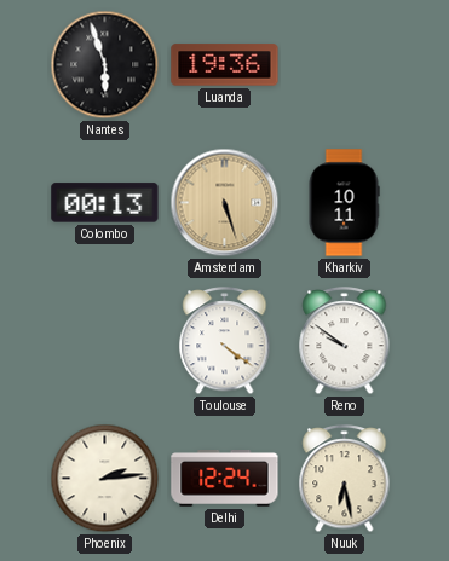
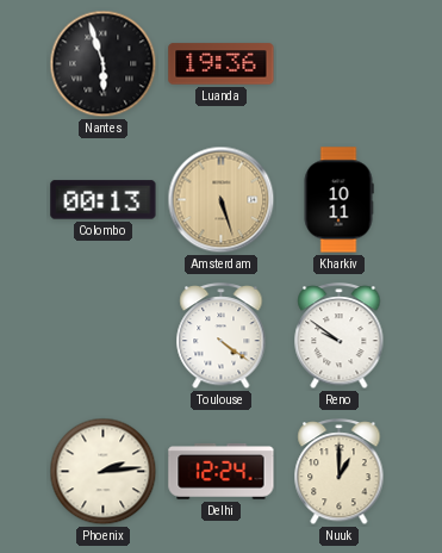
Nuuk: 6:28 -> 1:00
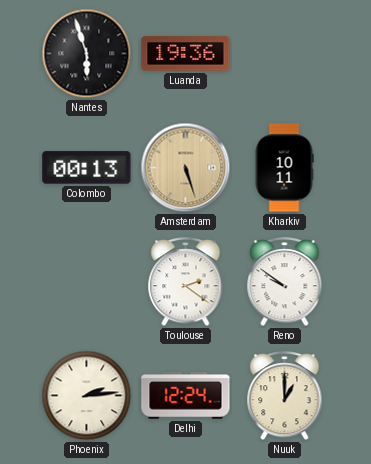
Toulouse: 4:21 -> 2:21
